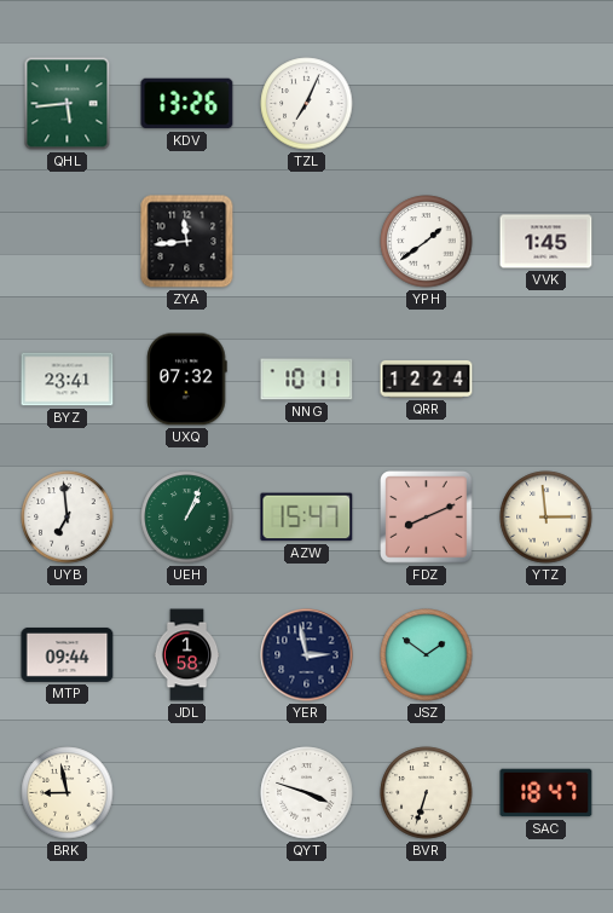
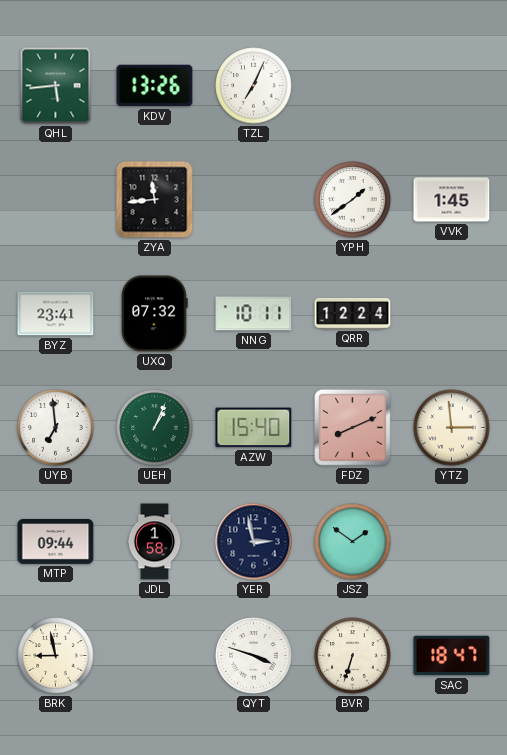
AZW: 15:47 -> 15:40
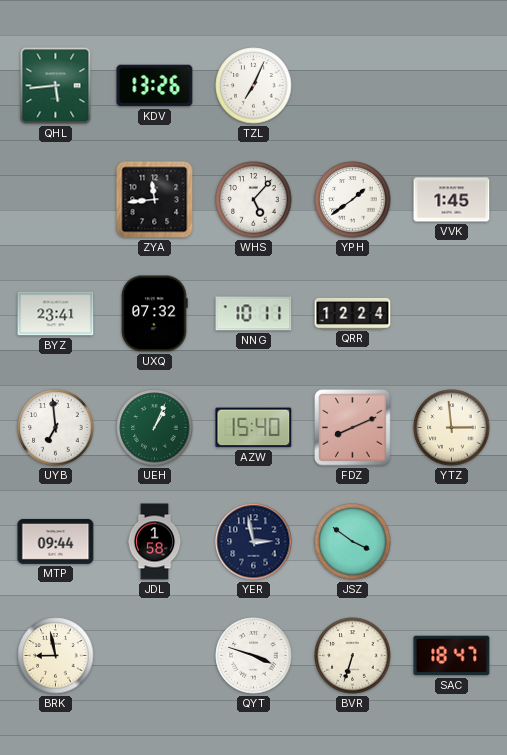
WHS: none -> 5:07
JSZ: 1:51 -> 3:51
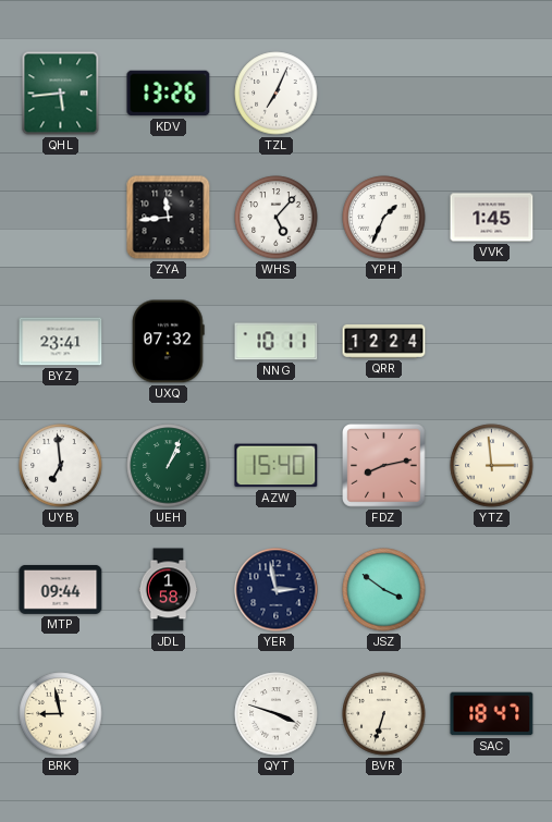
YPH: 1:39 -> 1:34
FDZ: 8:11 -> 8:13
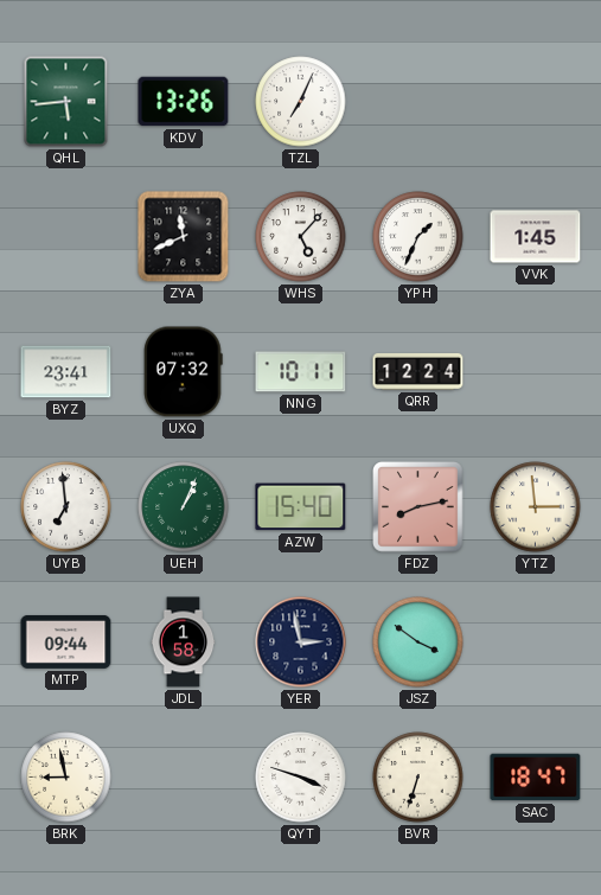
ZYA: 11:44 -> 11:41
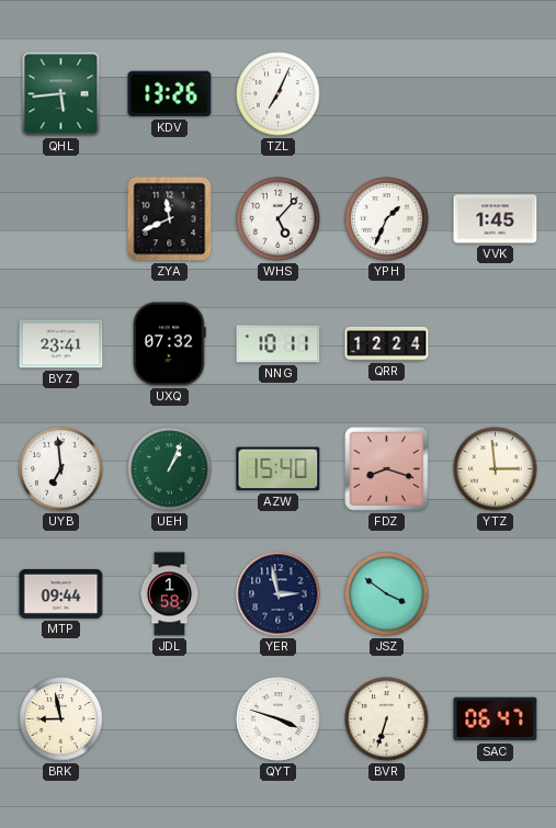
FDZ: 8:13 -> 8:18
SAC: 18:47 -> 06:47
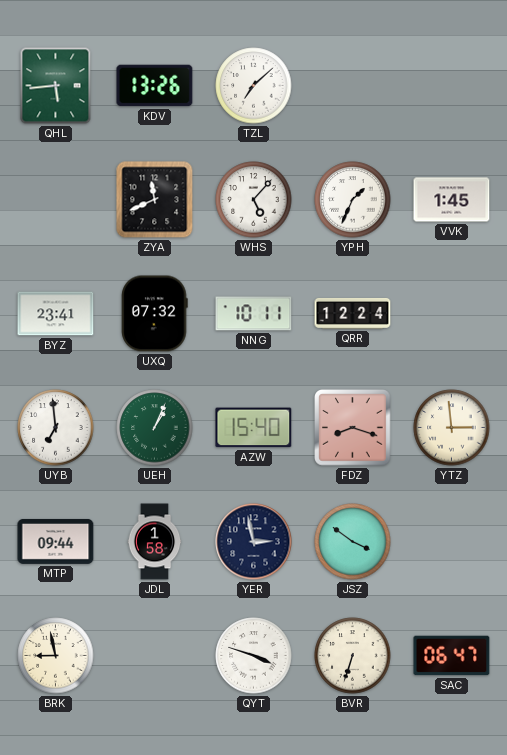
TZL: 7:04 -> 7:08
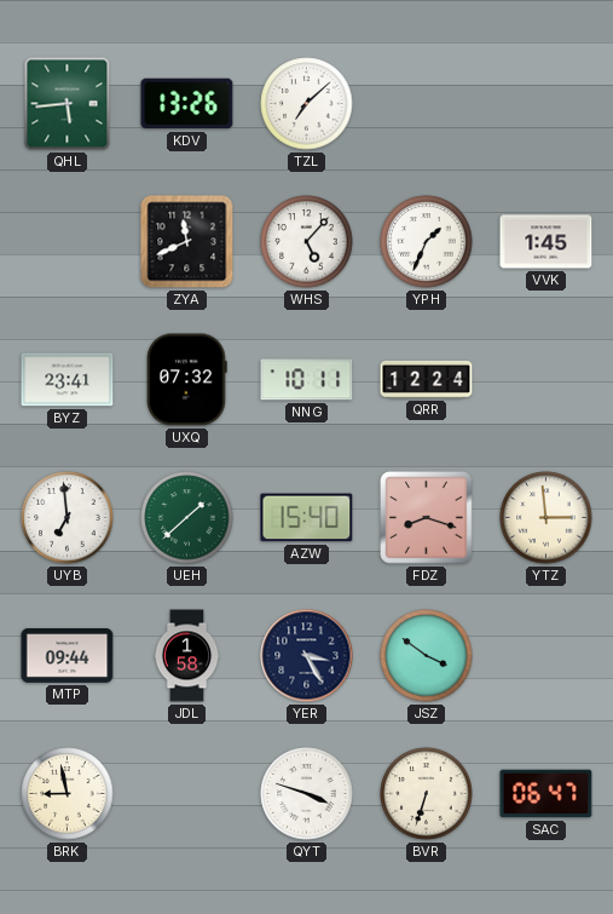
UEH: 1:04 -> 1:38
YER: 2:58 -> 3:25
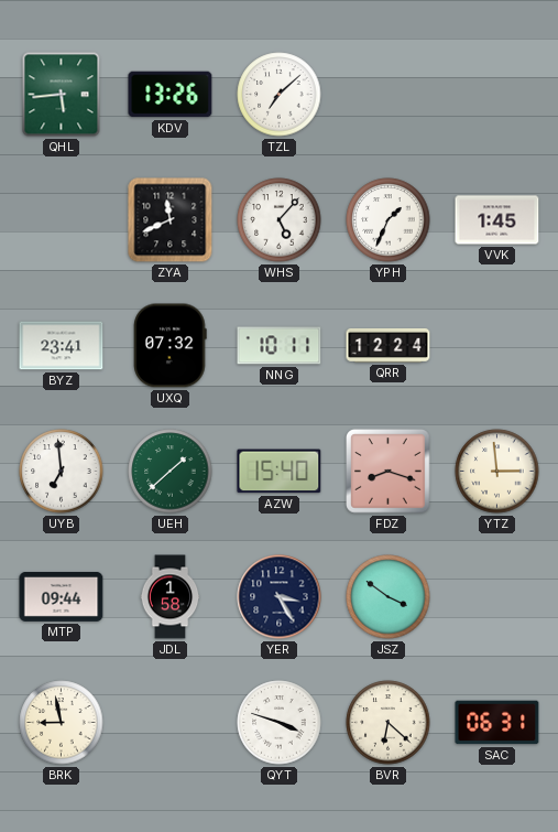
BVR: 6:33 -> 6:22
SAC: 06:47 -> 06:31
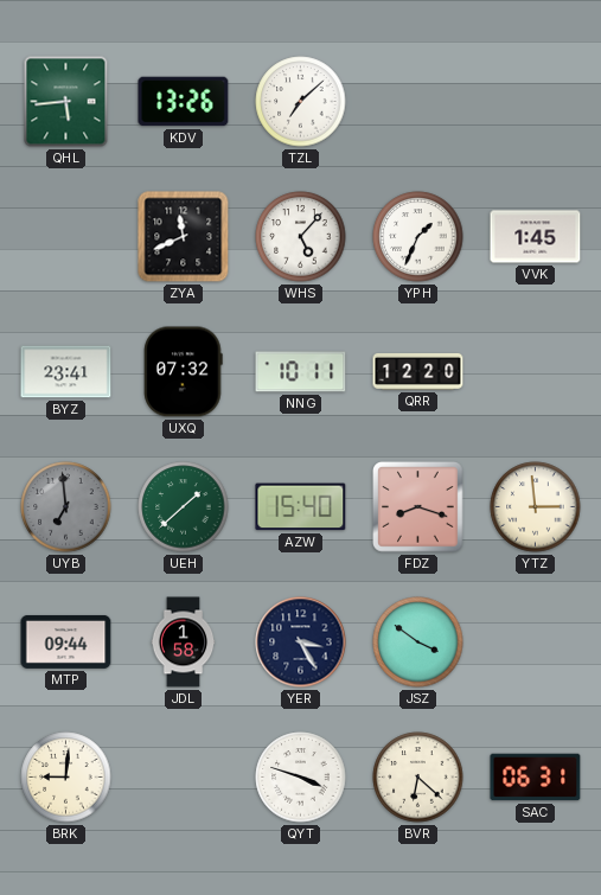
QRR: 12:24 -> 12:20
UYB dial: white -> grey
BRK: 8:58 -> 9:01
